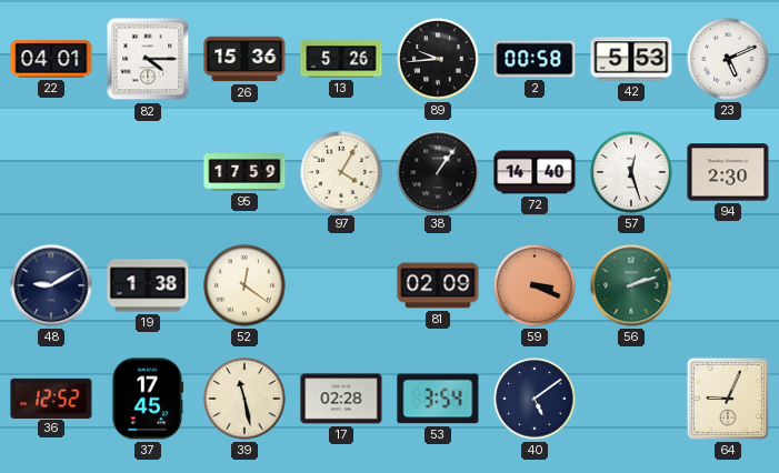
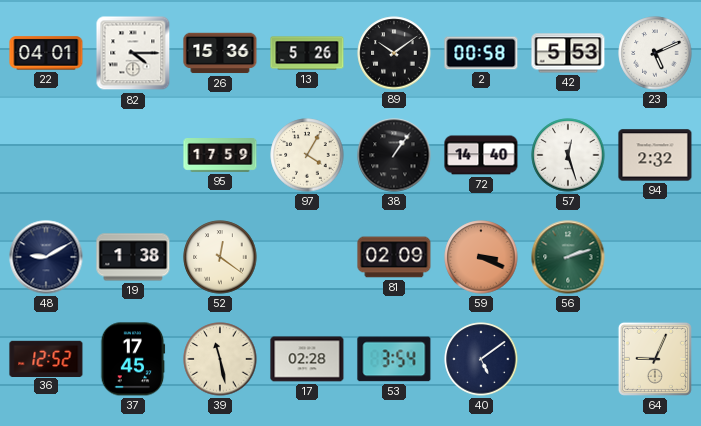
89: 9:44 -> 10:09
94: 2:30 -> 2:32
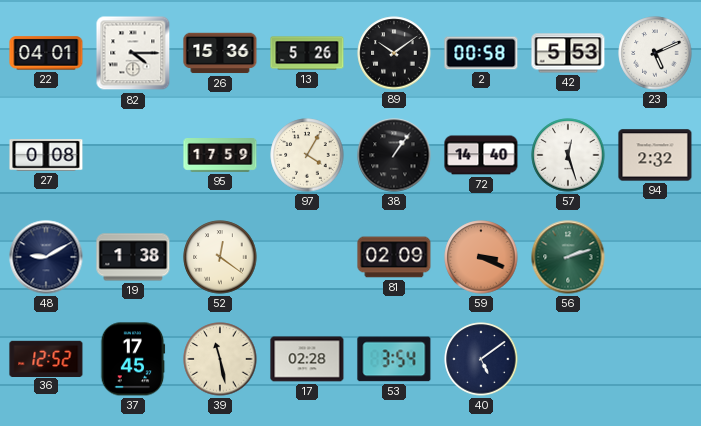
27: none -> 0:08
64: 9:04 -> none
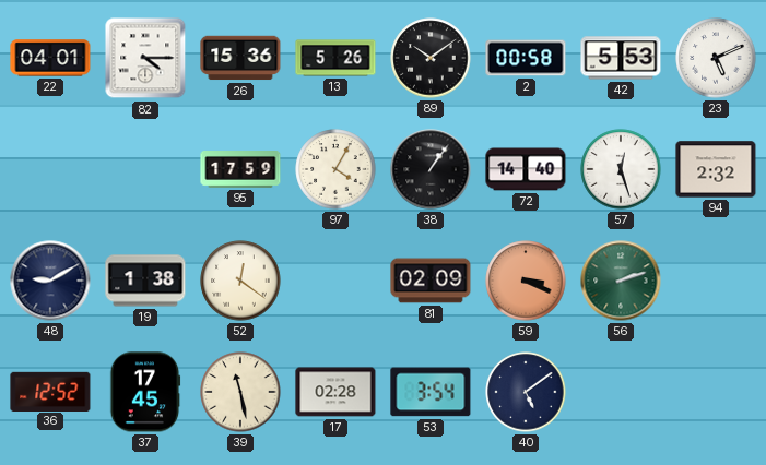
27: 0:08 -> none
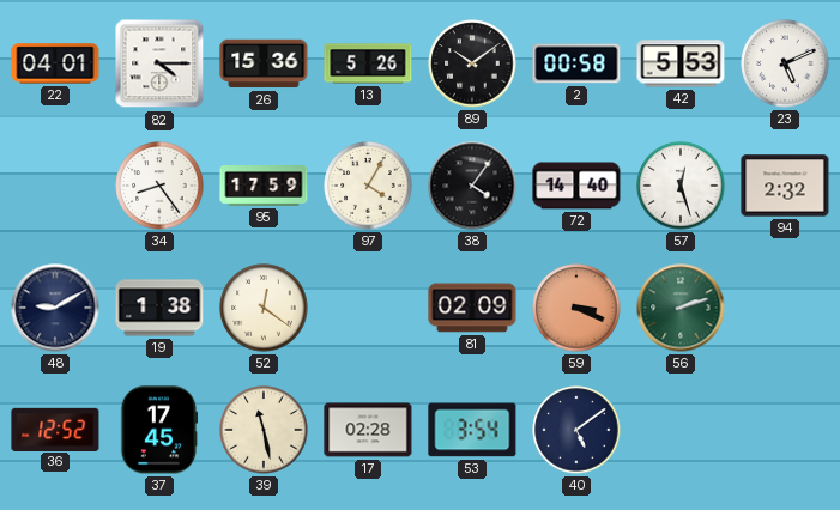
34: none -> 8:24
38: 1:06 -> 4:06
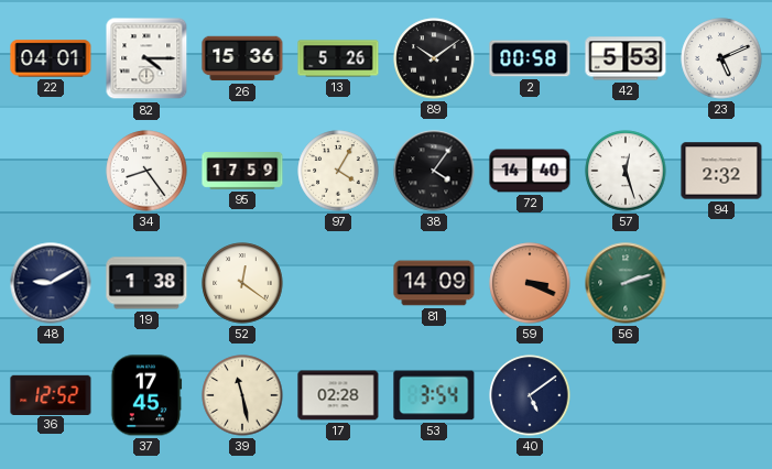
81: 02:09 -> 14:09
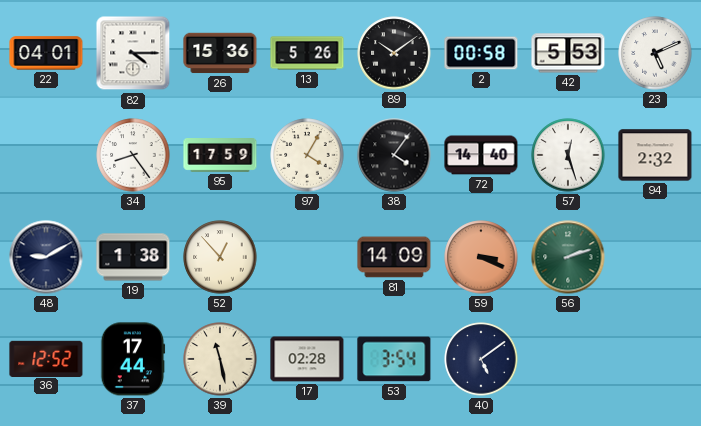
52: 12:21 -> 12:53
37: 17:45 -> 17:44
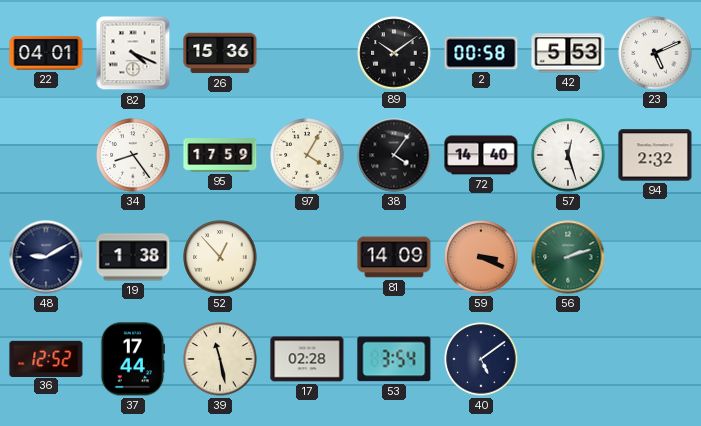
82: 4:15 -> 4:19
13: 5:26 -> none
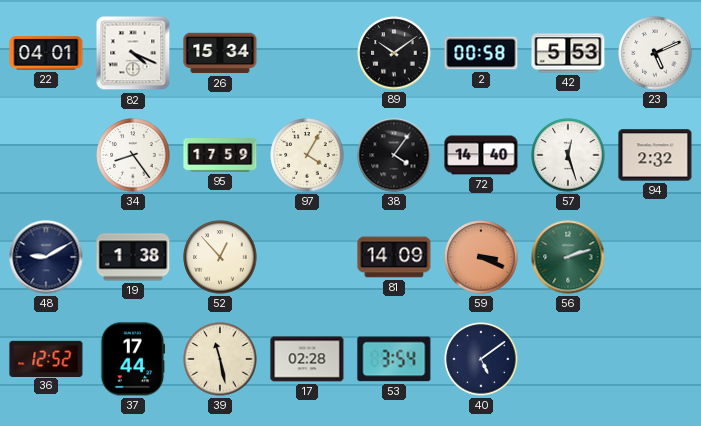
26: 15:36 -> 15:34
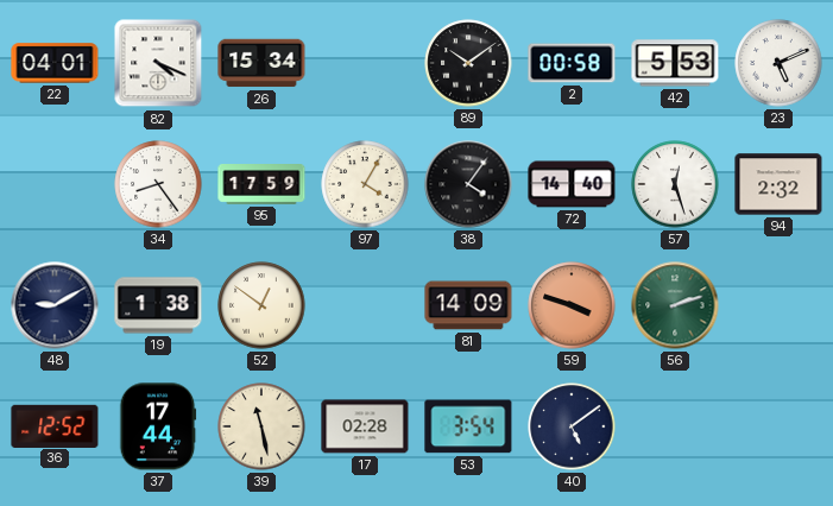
52: 12:53 -> 12:51
59: 3:19 -> 3:48
